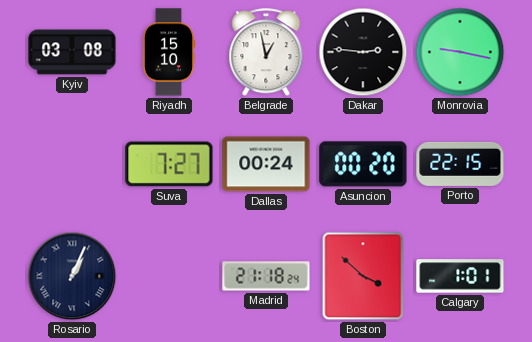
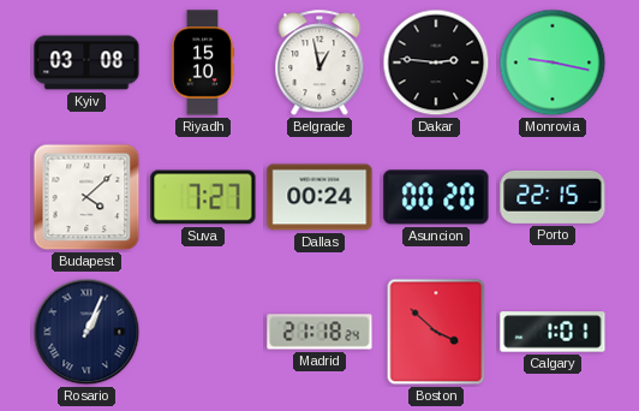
Budapest: none -> 4:08
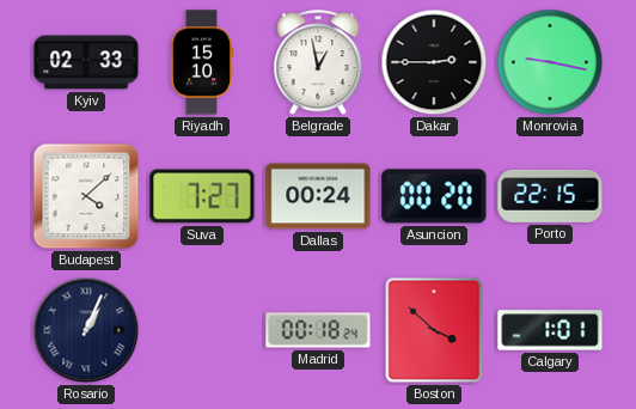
Kyiv: 03:08 -> 02:33
Dakar: 2:46 -> 2:45
Madrid: 21:18 -> 00:18
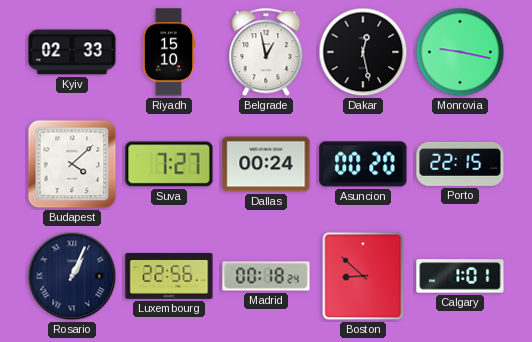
Dakar: 2:45 -> 12:28
Luxembourg: none -> 22:56
Boston: 3:52 -> 8:52
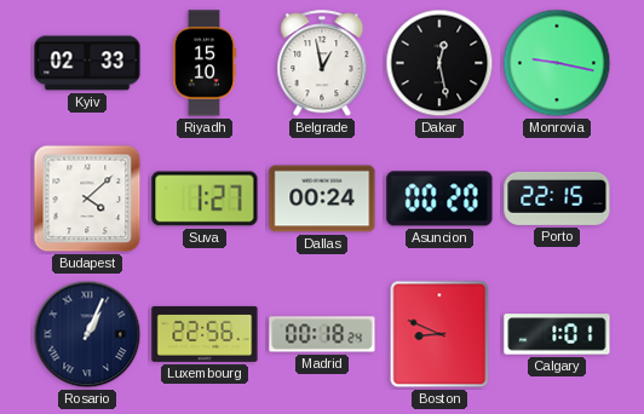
Suva: 7:27 -> 1:27
Boston: 8:52 -> 8:49
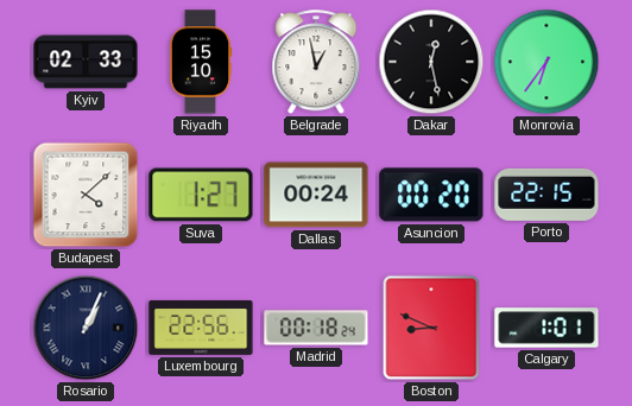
Monrovia: 9:17 -> 6:36
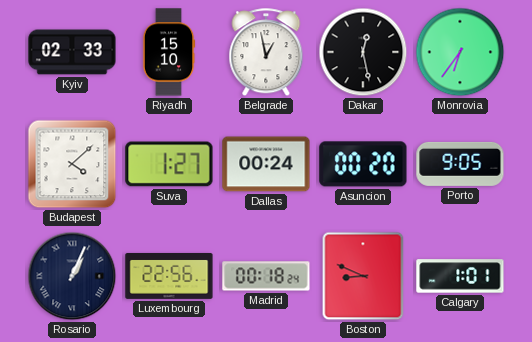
Porto: 22:15 -> 9:05
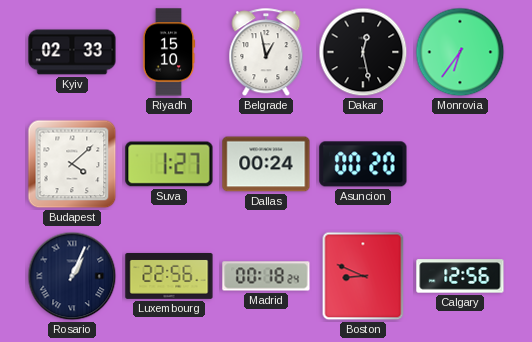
Porto: 9:05 -> none
Calgary: 1:01 -> 12:56
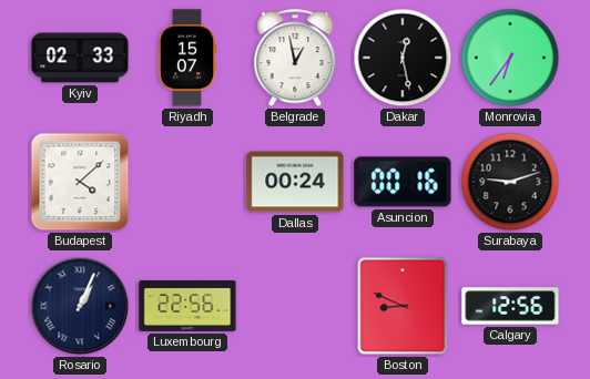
Riyadh: 15:10 -> 15:07
Suva: 1:27 -> none
Asuncion: 00:20 -> 00:16
Surabaya: none -> 9:12
Madrid: 00:18 -> none
